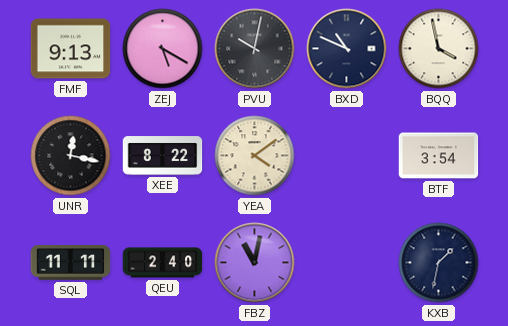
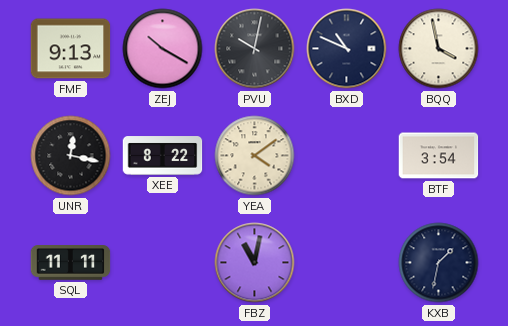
ZEJ: 5:20 -> 10:20
QEU: 2:40 -> none
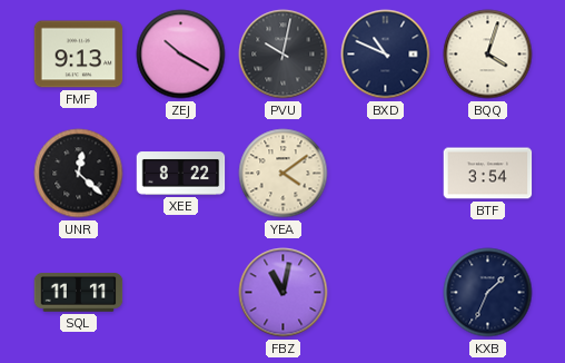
BQQ: 3:58 -> 4:03
UNR: 12:17 -> 12:22
KXB: 1:32 -> 1:34
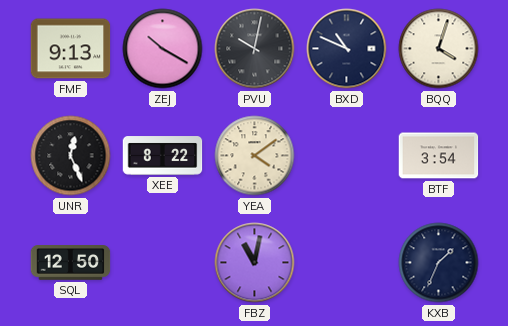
UNR: 12:22 -> 12:26
SQL: 11:11 -> 12:50
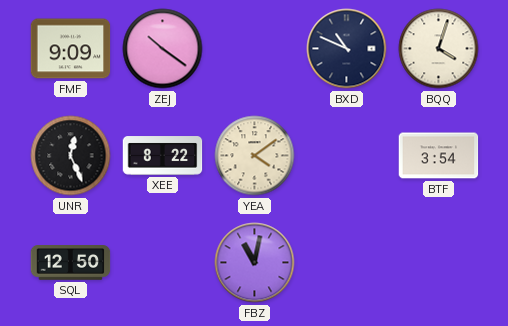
FMF: 9:13 -> 9:09
ZEJ: 10:20 -> 10:21
PVU: 10:02 -> none
KXB: 1:34 -> none
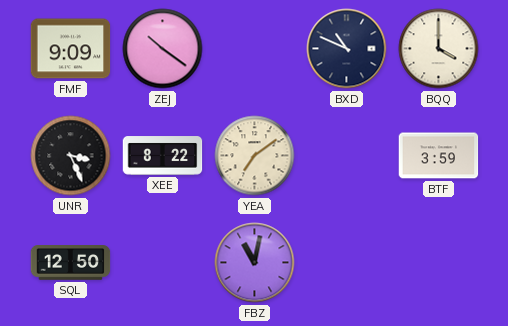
BQQ: 4:03 -> 4:00
UNR: 12:26 -> 3:26
YEA: 4:09 -> 7:09
BTF: 3:54 -> 3:59
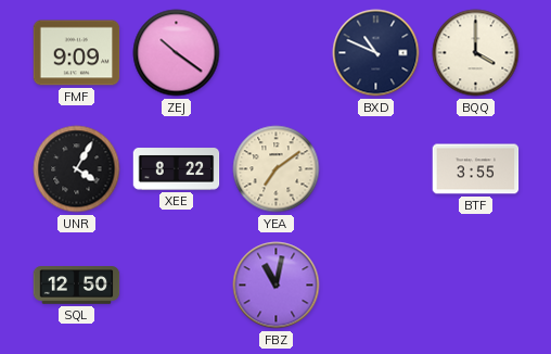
UNR: 3:26 -> 4:05
BTF: 3:59 -> 3:55
